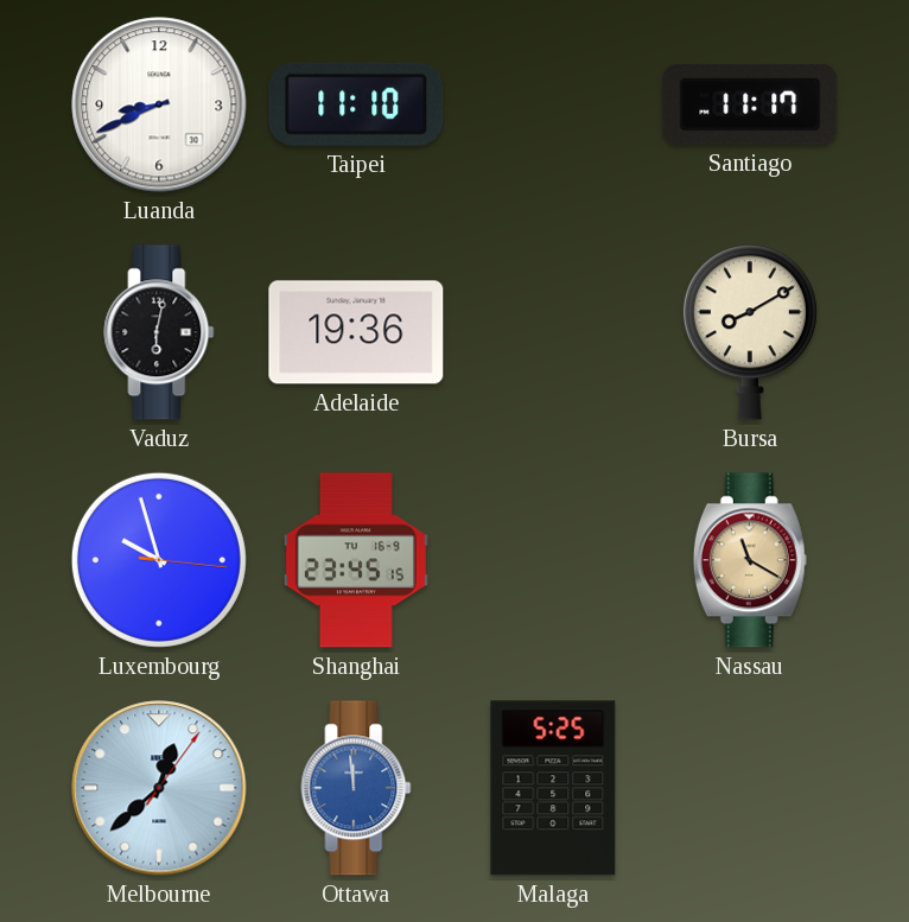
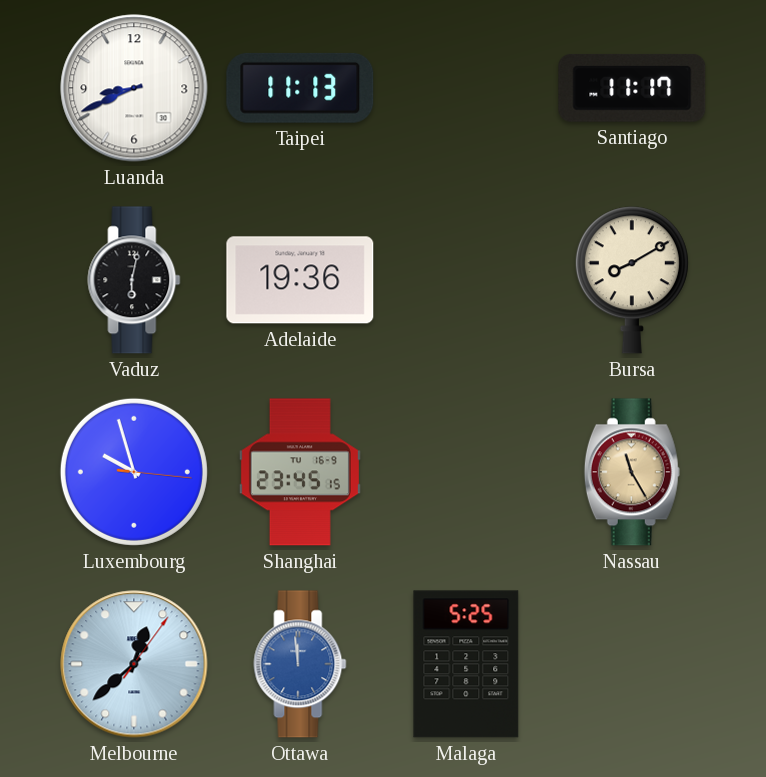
Taipei: 11:10 -> 11:13
Nassau: 11:20 -> 11:25
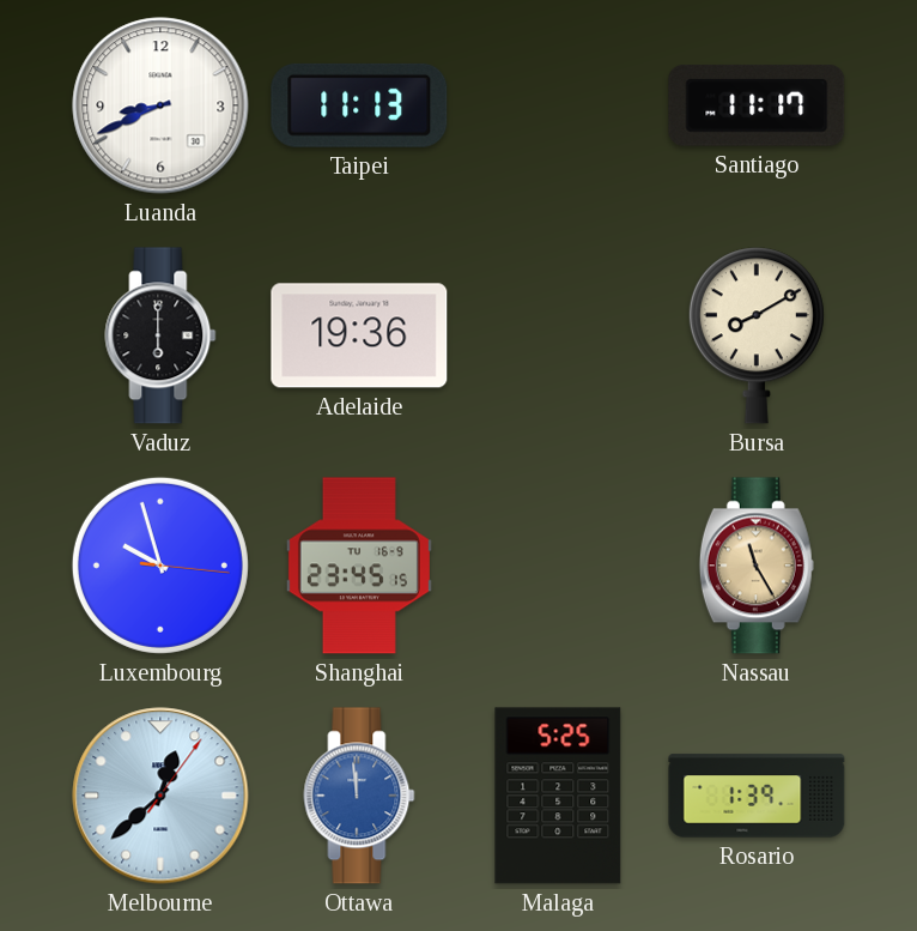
Vaduz: 6:02 -> 6:00
Rosario: none -> 1:39
